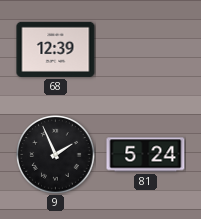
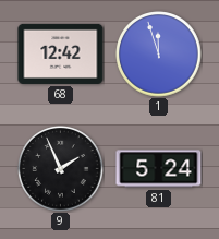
68: 12:39 -> 12:42
1: none -> 11:57
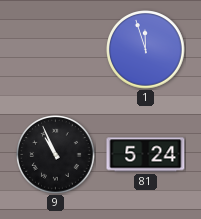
68: 12:42 -> none
9: 1:56 -> 10:56
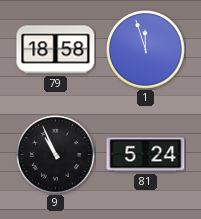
79: none -> 18:58
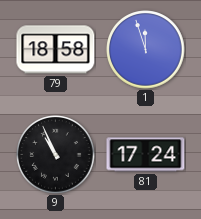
81: 5:24 -> 17:24
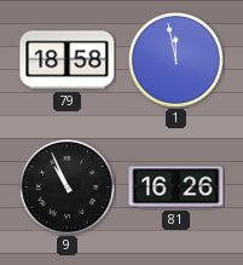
1: 11:57 -> 11:58
81: 17:24 -> 16:26
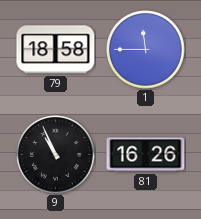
1: 11:58 -> 11:45
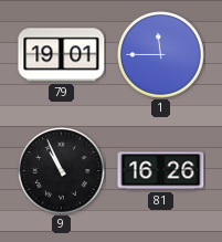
79: 18:58 -> 19:01
